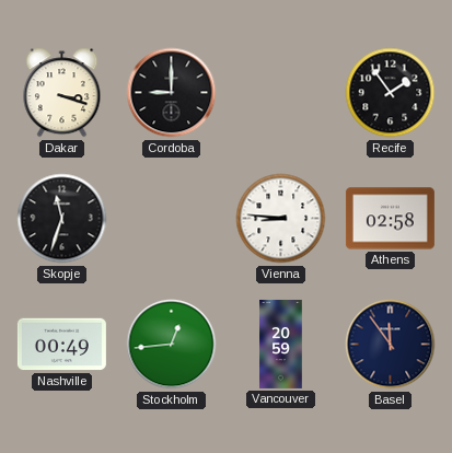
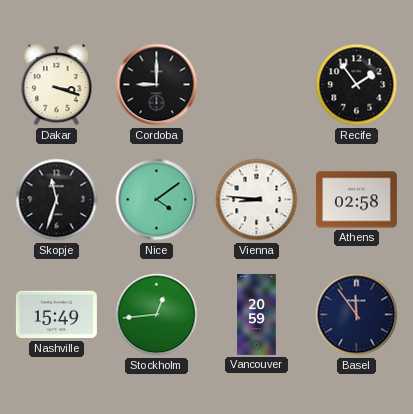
Nice: none -> 4:09
Nashville: 00:49 -> 15:49
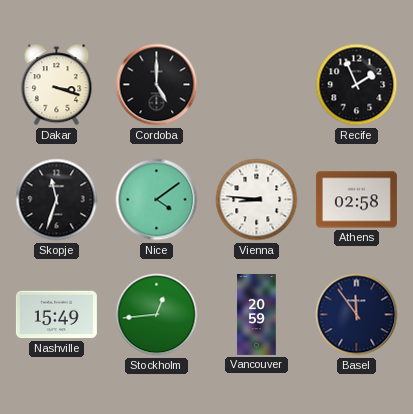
Cordoba: 9:00 -> 5:00
Recife: 1:54 -> 1:56
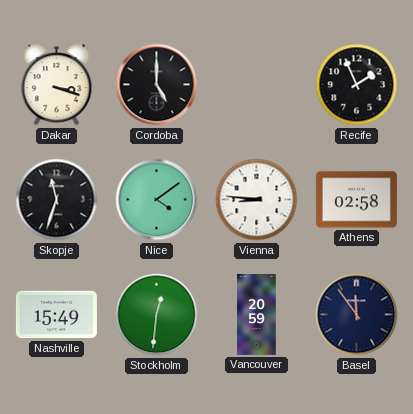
Stockholm: 12:44 -> 12:31
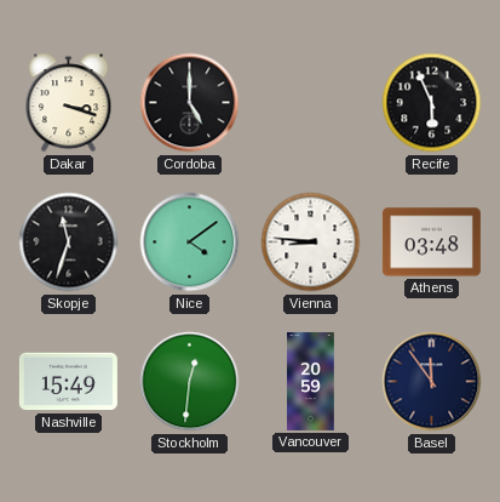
Recife: 1:56 -> 5:56
Athens: 02:58 -> 03:48
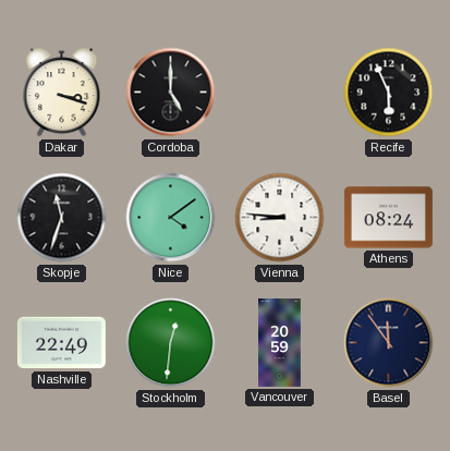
Athens: 03:48 -> 08:24
Nashville: 15:49 -> 22:49
